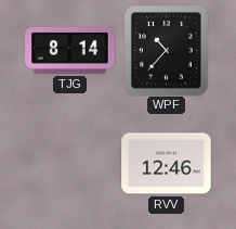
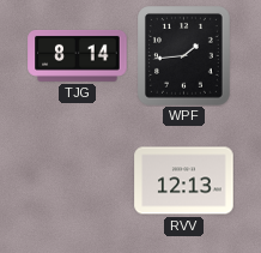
WPF: 10:37 -> 1:44
RVV: 12:46 -> 12:13
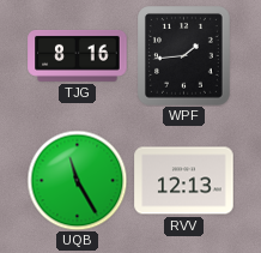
TJG: 8:14 -> 8:16
UQB: none -> 11:25
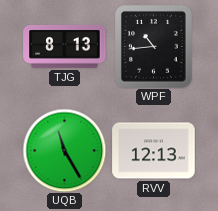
TJG: 8:16 -> 8:13
WPF: 1:44 -> 10:44
